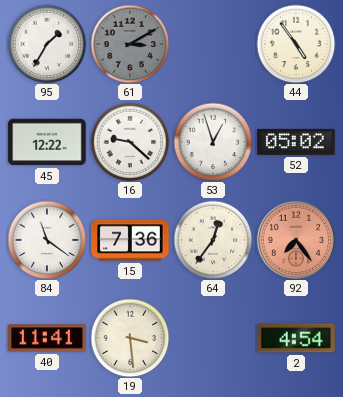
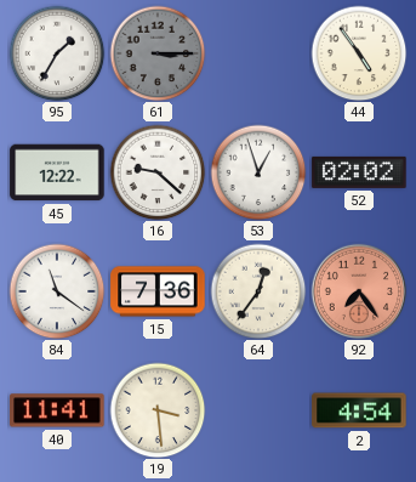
61: 3:10 -> 3:15
52: 05:02 -> 02:02
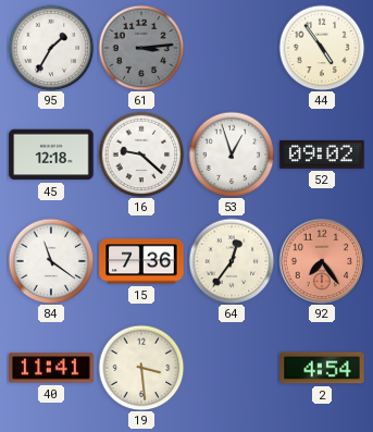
61: 3:15 -> 3:14
45: 12:22 -> 12:18
52: 02:02 -> 09:02
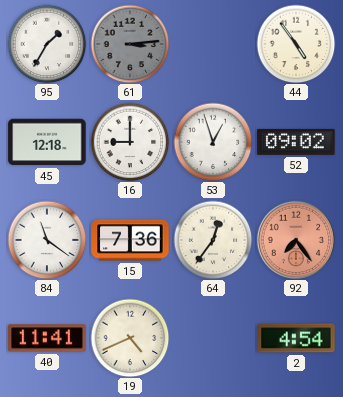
16: 9:22 -> 9:00
19: 3:29 -> 4:41
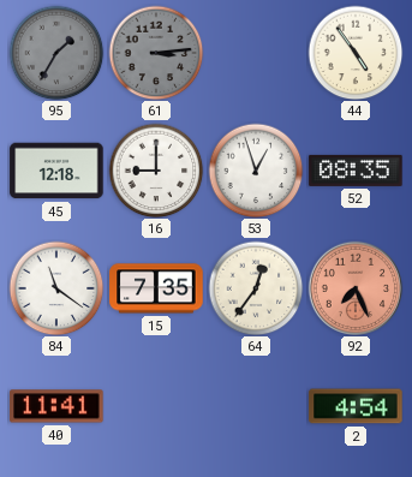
95 dial: white -> grey
52: 09:02 -> 08:35
15: 7:36 -> 7:35
92: 7:24 -> 7:26
19: 4:41 -> none
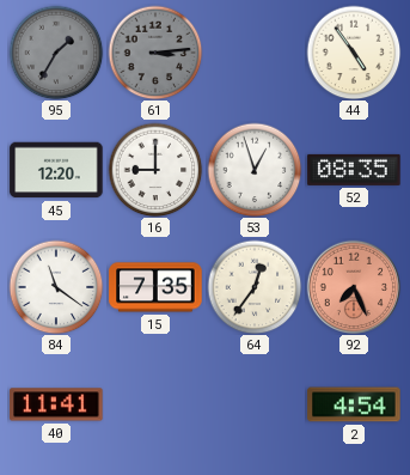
45: 12:18 -> 12:20
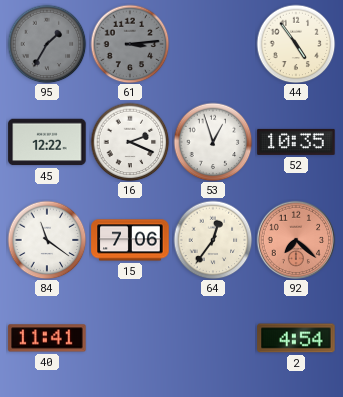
45: 12:20 -> 12:22
16: 9:00 -> 2:19
52: 08:35 -> 10:35
15: 7:35 -> 7:06
92: 7:26 -> 7:22
